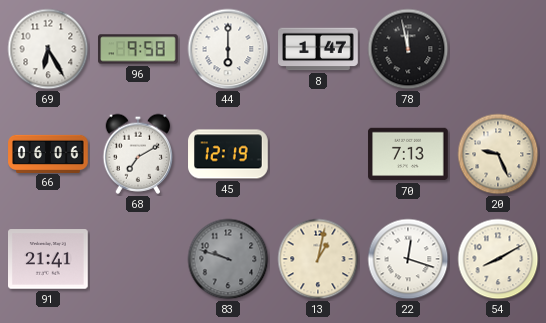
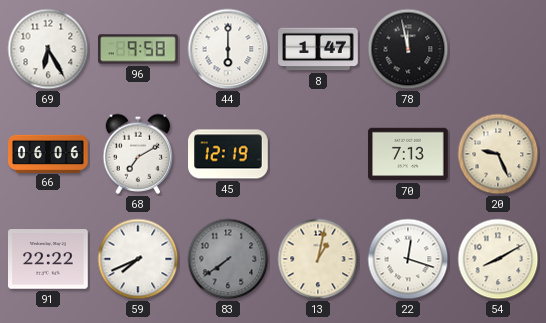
91: 21:41 -> 22:22
59: none -> 7:41
83: 9:48 -> 7:39
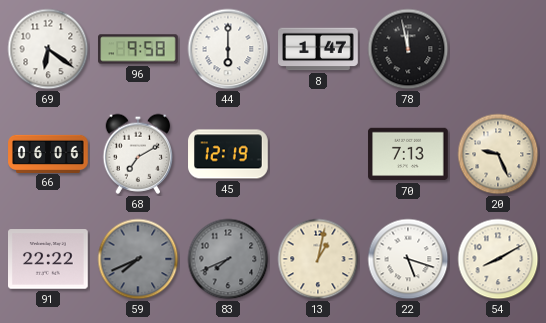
69: 6:25 -> 6:21
59 dial: white -> grey
83: 7:39 -> 7:41
22: 12:18 -> 5:18
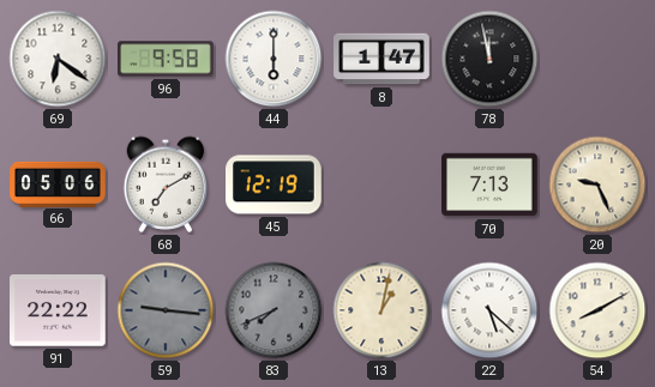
66: 06:06 -> 05:06
59: 7:41 -> 9:16
22: 5:18 -> 5:22
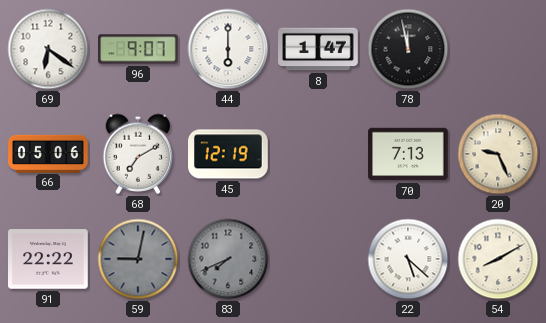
96: 9:58 -> 9:07
59: 9:16 -> 9:02
13: 1:02 -> none
